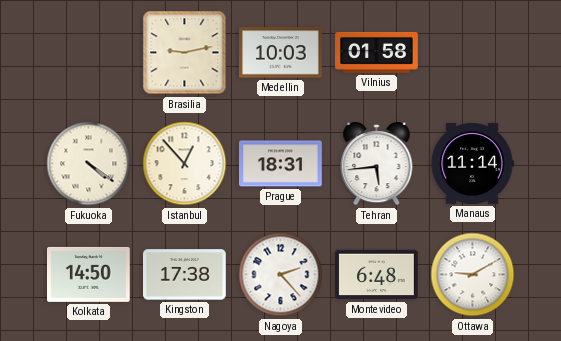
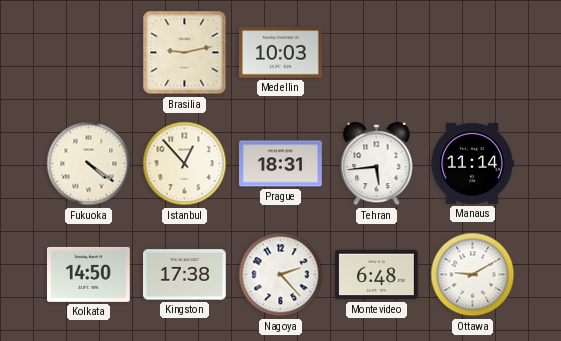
Vilnius: 01:58 -> none
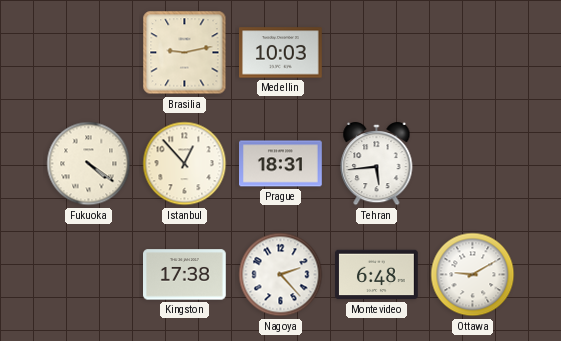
Manaus: 11:14 -> none
Kolkata: 14:50 -> none
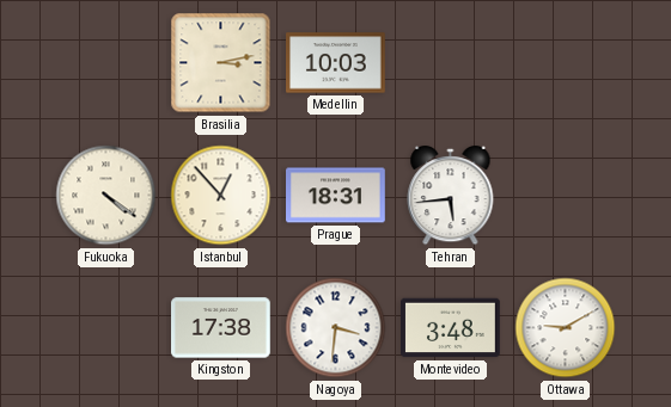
Brasilia: 9:13 -> 3:13
Nagoya: 2:23 -> 3:31
Montevideo: 6:48 -> 3:48
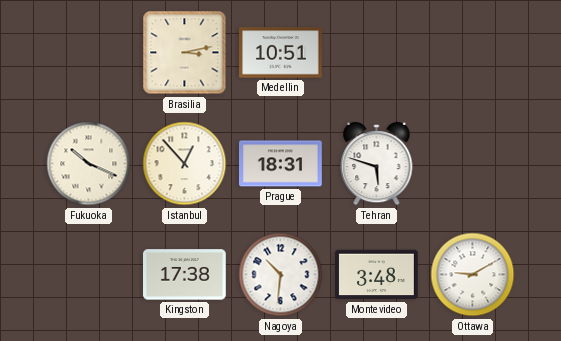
Medellin: 10:03 -> 10:51
Fukuoka: 4:21 -> 10:19
Tehran: 5:44 -> 5:48
Nagoya: 3:31 -> 10:31
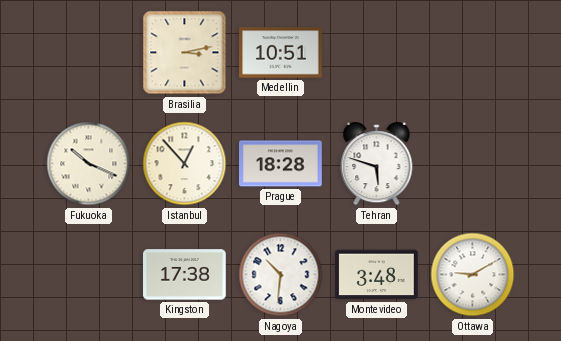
Prague: 18:31 -> 18:28
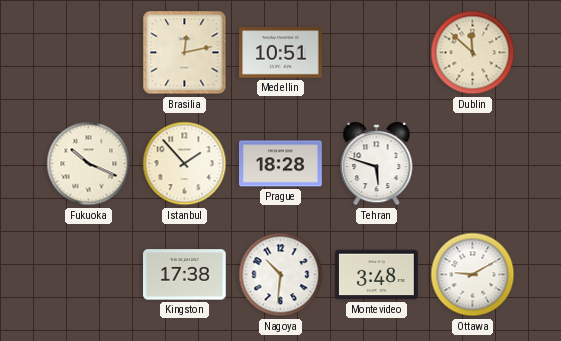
Brasilia: 3:13 -> 12:13
Dublin: none -> 11:52
Istanbul: 12:53 -> 1:53
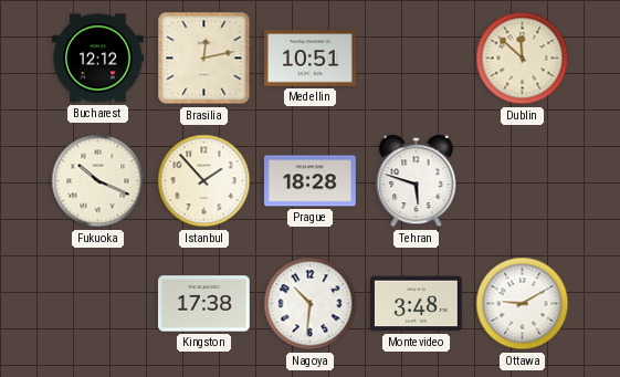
Bucharest: none -> 12:12
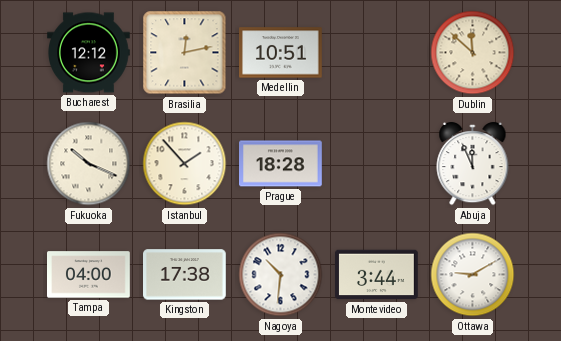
Tehran: 5:48 -> none
Abuja: none -> 11:56
Tampa: none -> 04:00
Montevideo: 3:48 -> 3:44
